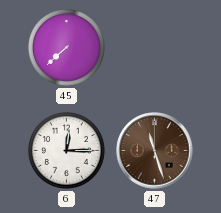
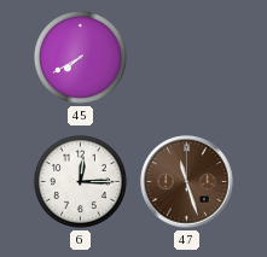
45: 7:38 -> 7:40
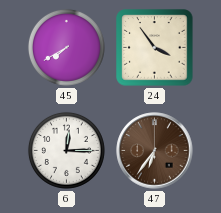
24: none -> 3:54
47: 11:27 -> 6:36
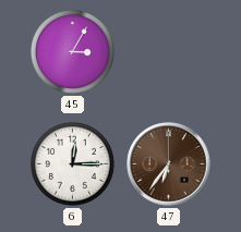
45: 7:40 -> 3:05
24: 3:54 -> none
